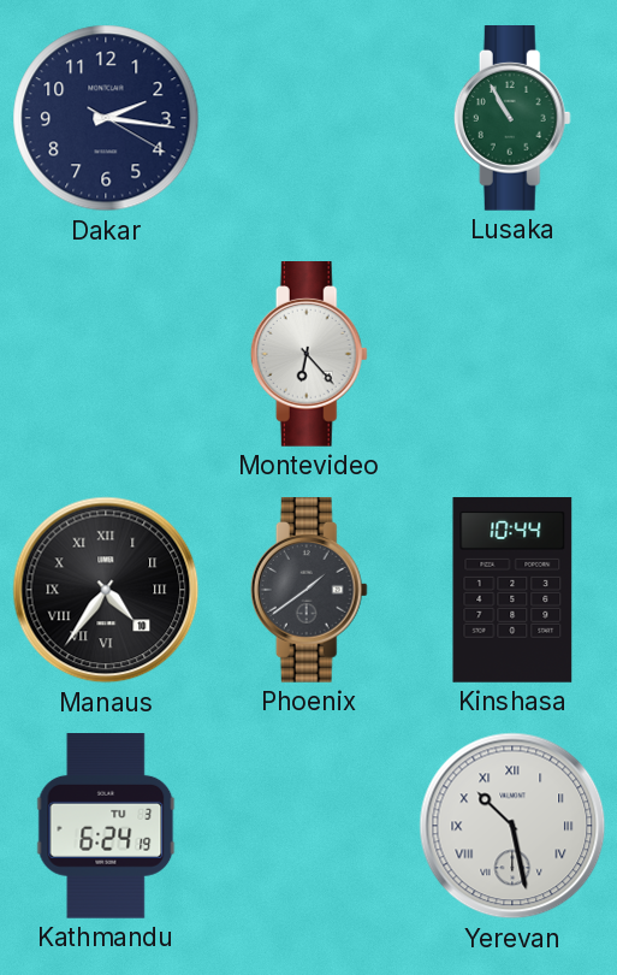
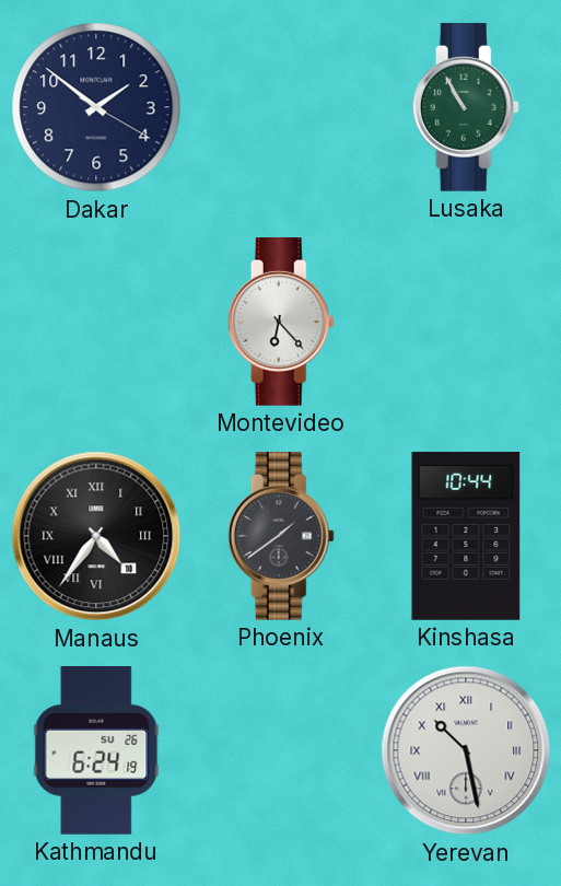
Dakar: 2:16 -> 1:51
Kathmandu date: TU 3 -> SU 26
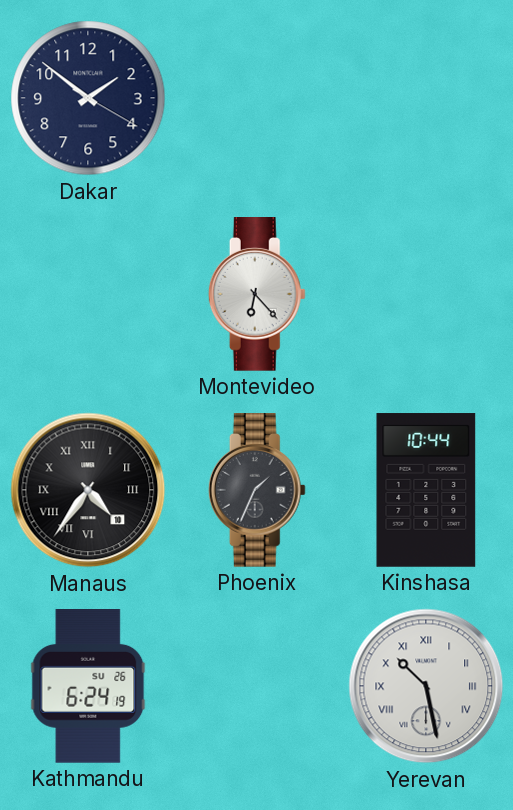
Lusaka: 10:55 -> none
Phoenix: 1:39 -> 1:34
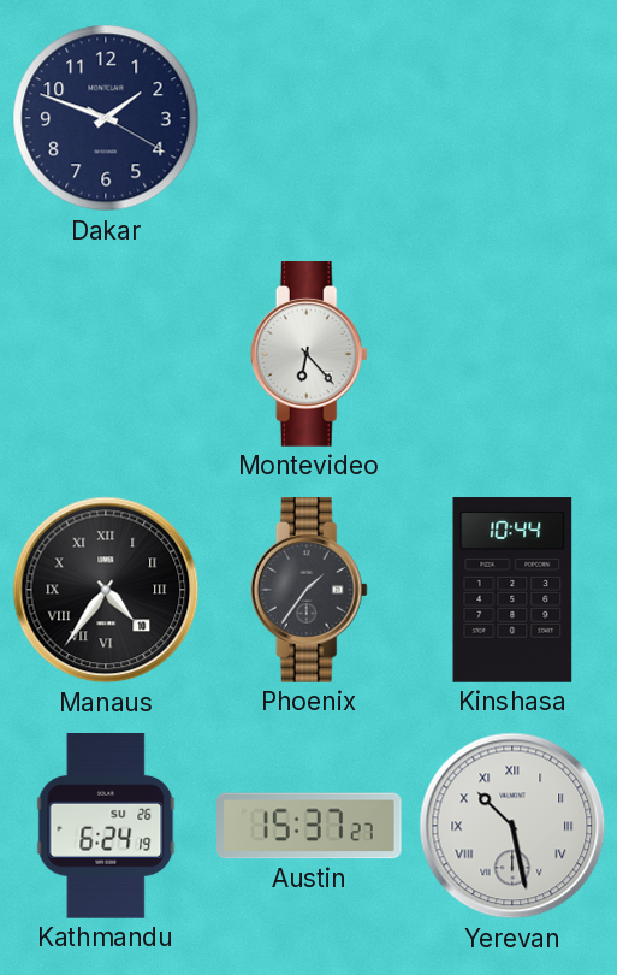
Dakar: 1:51 -> 1:48
Phoenix: 1:34 -> 1:36
Austin: none -> 15:37
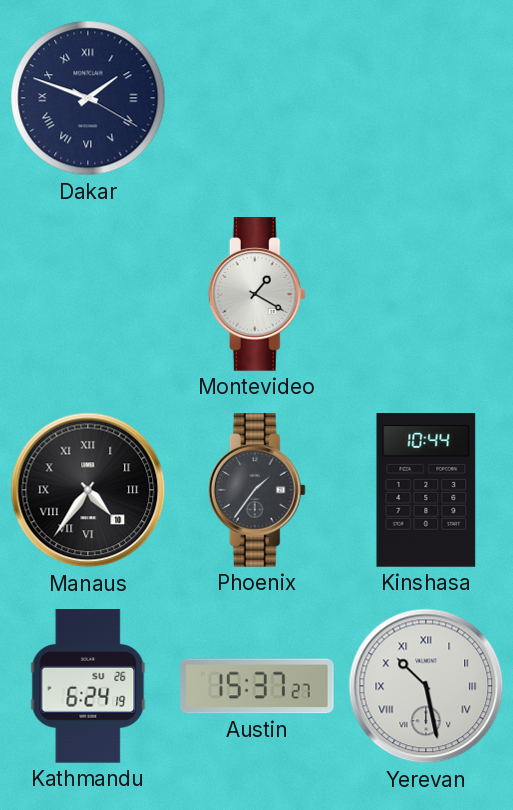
Dakar numerals: Arabic -> Roman
Montevideo: 6:23 -> 1:20
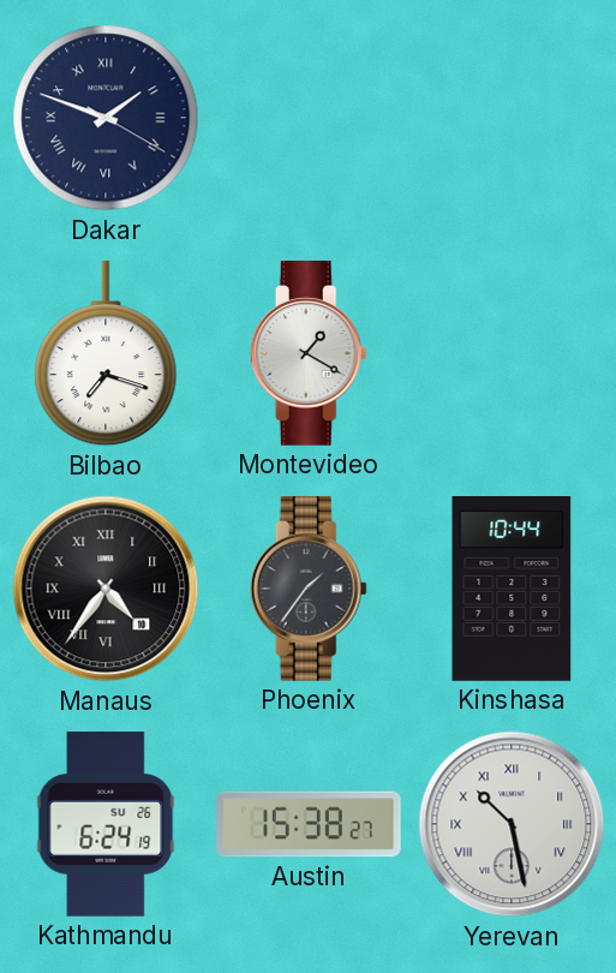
Bilbao: none -> 7:18
Austin: 15:37 -> 15:38
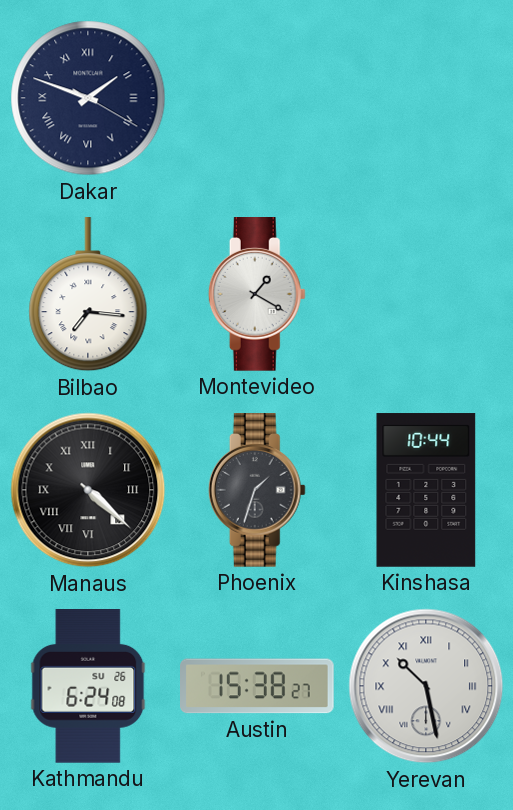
Bilbao: 7:18 -> 7:16
Manaus: 4:36 -> 4:22
Phoenix: 1:36 -> 1:33
Kathmandu: 6:24:19 -> 6:24:08
